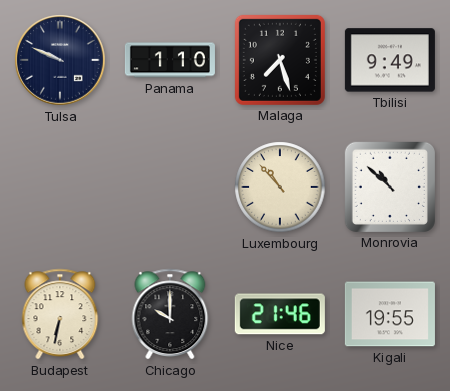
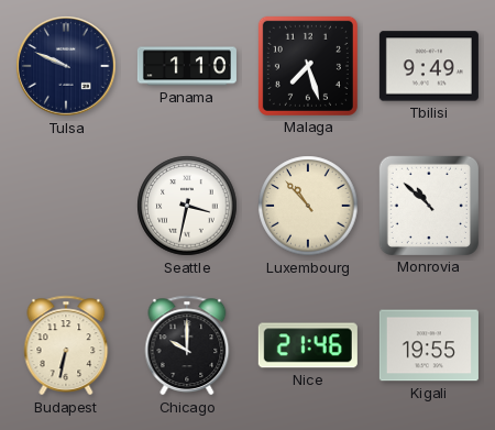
Seattle: none -> 3:32
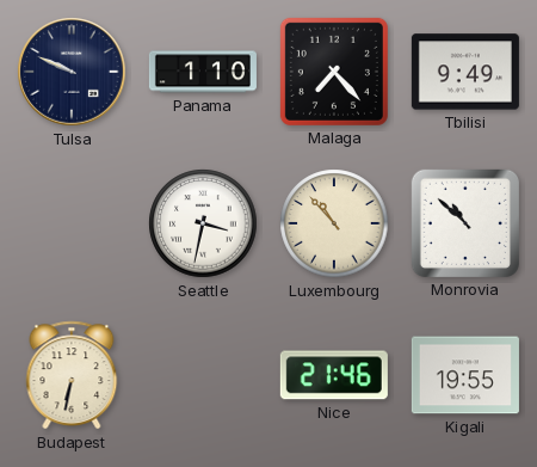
Malaga: 7:27 -> 7:23
Chicago: 10:00 -> none
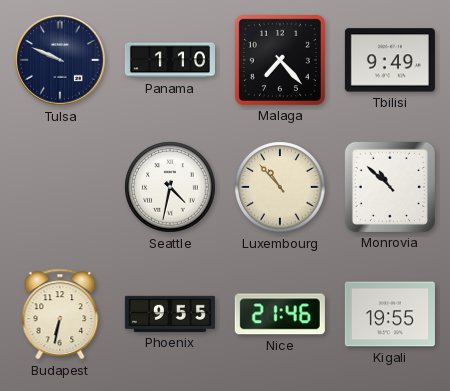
Seattle: 3:32 -> 4:32
Phoenix: none -> 9:55
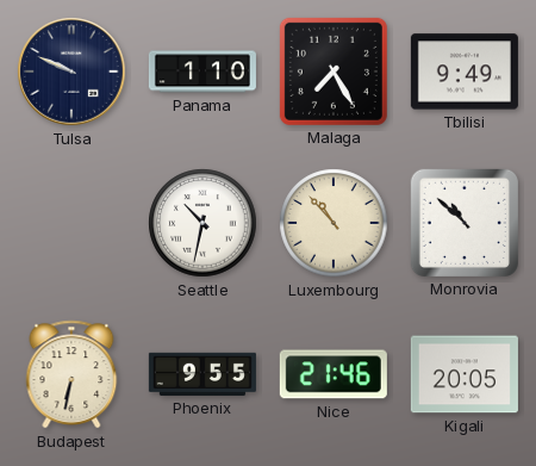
Malaga: 7:23 -> 7:25
Seattle: 4:32 -> 10:32
Kigali: 19:55 -> 20:05
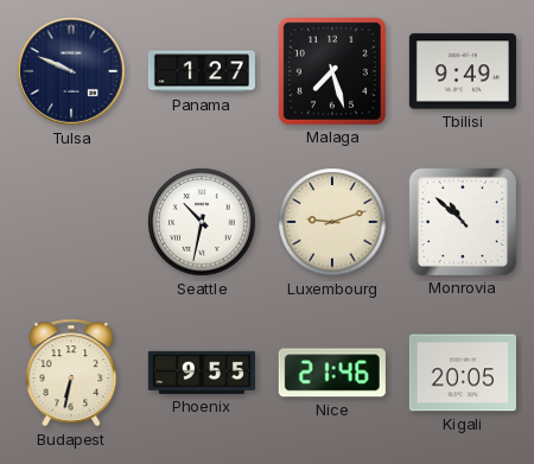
Panama: 1:10 -> 1:27
Malaga: 7:25 -> 7:27
Luxembourg: 10:53 -> 9:12
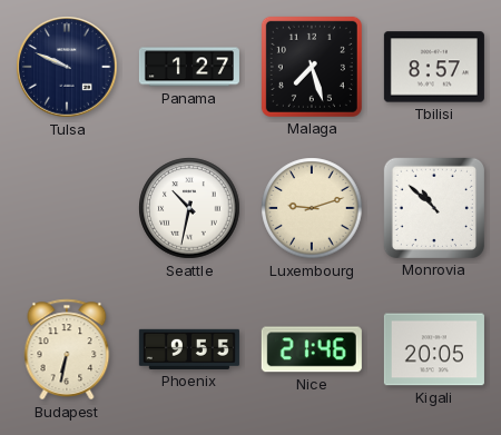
Tbilisi: 9:49 -> 8:57
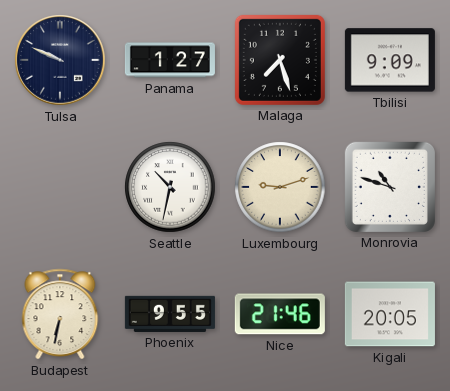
Tbilisi: 8:57 -> 9:09
Monrovia: 10:52 -> 10:48
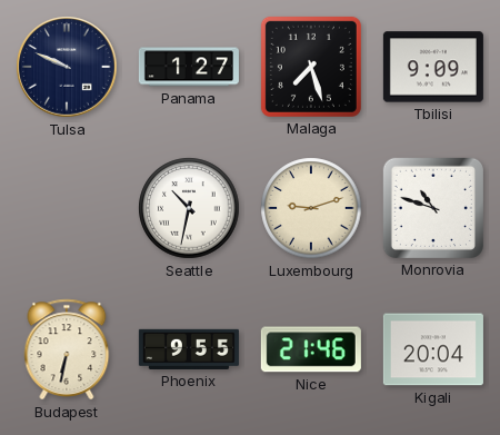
Kigali: 20:05 -> 20:04
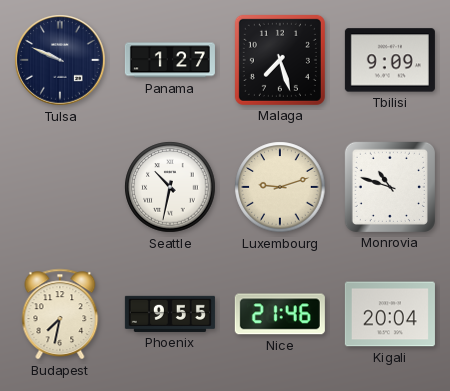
Budapest: 6:32 -> 7:32
